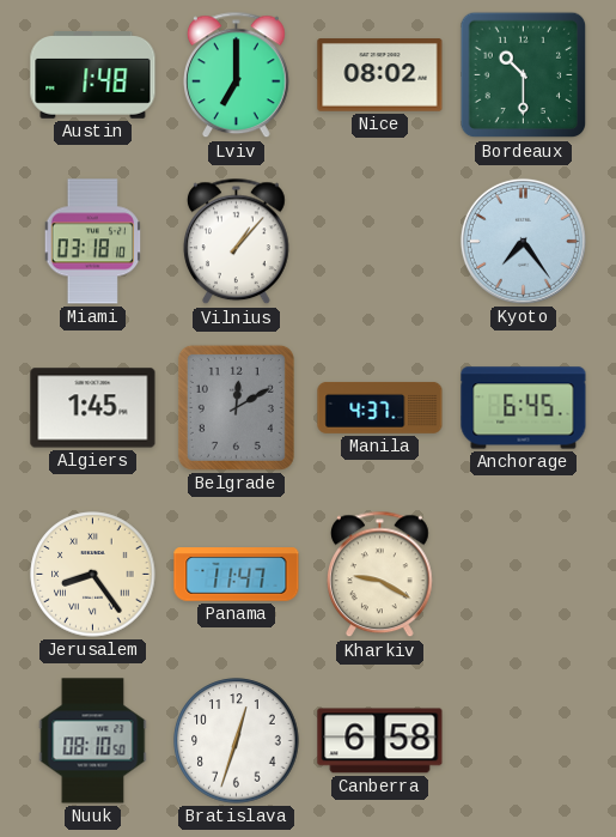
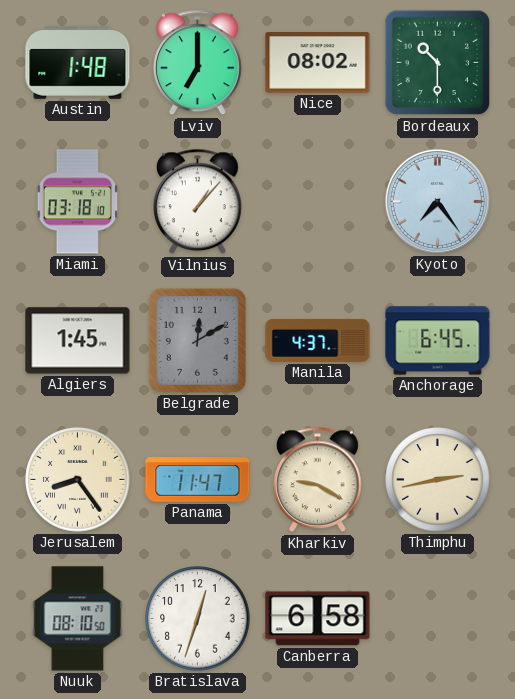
Thimphu: none -> 2:43
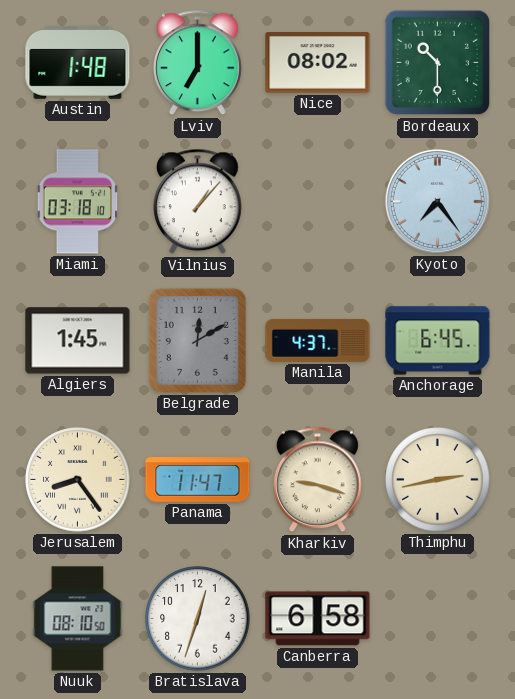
Kharkiv: 9:20 -> 9:18
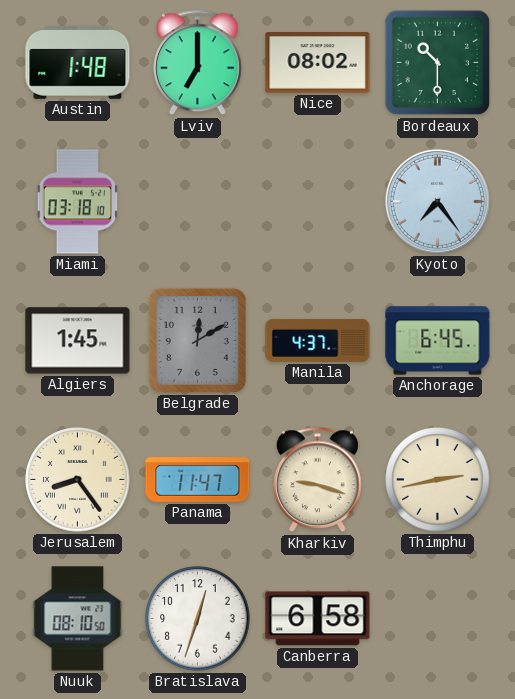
Vilnius: 1:07 -> none
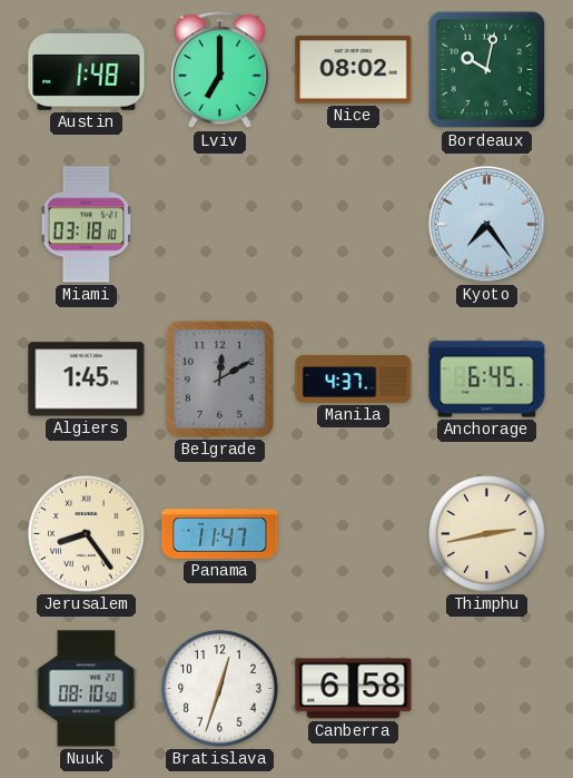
Bordeaux: 10:30 -> 10:02
Kharkiv: 9:18 -> none
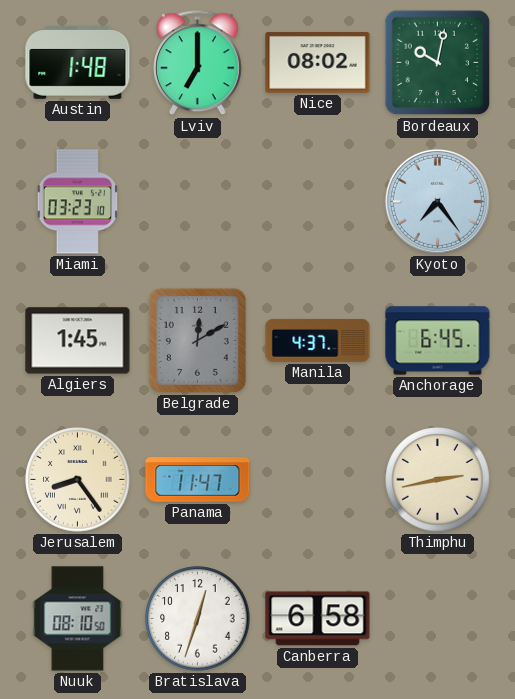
Miami: 03:18 -> 03:23
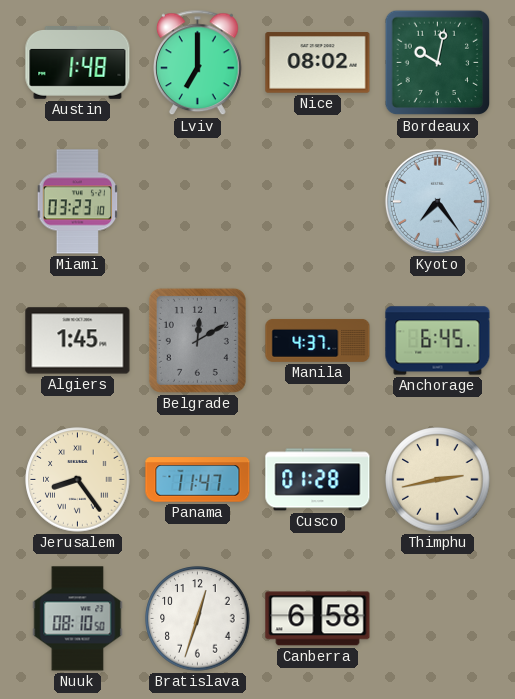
Cusco: none -> 01:28
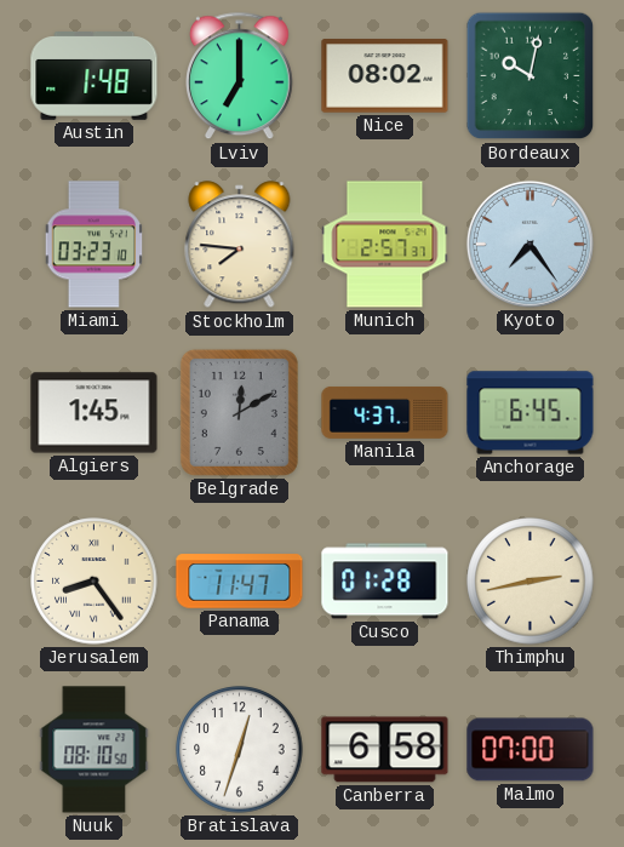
Stockholm: none -> 7:46
Munich: none -> 2:57
Malmo: none -> 07:00
